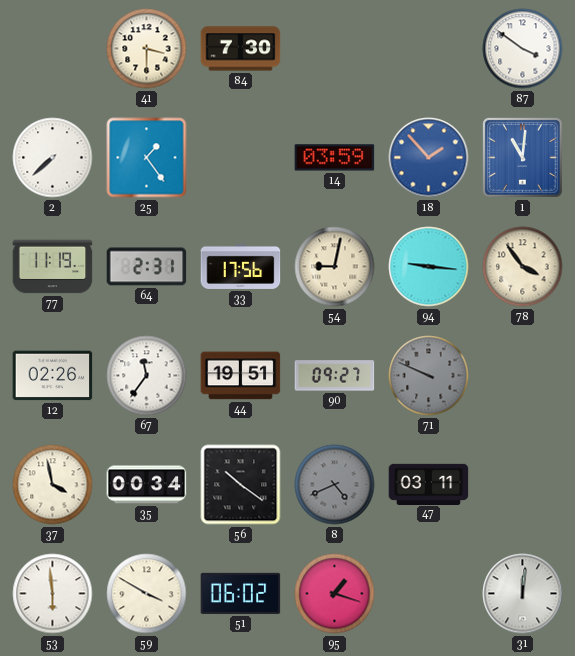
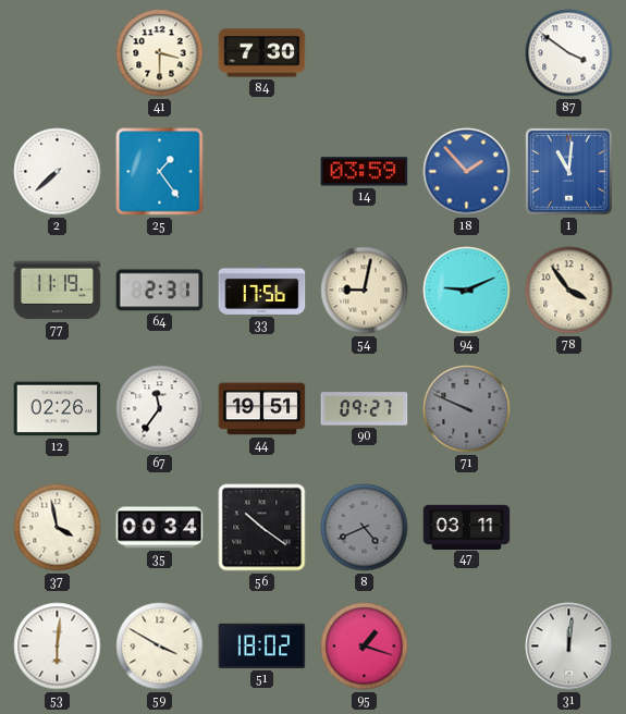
94: 9:16 -> 9:11
53: 5:59 -> 6:01
51: 06:02 -> 18:02
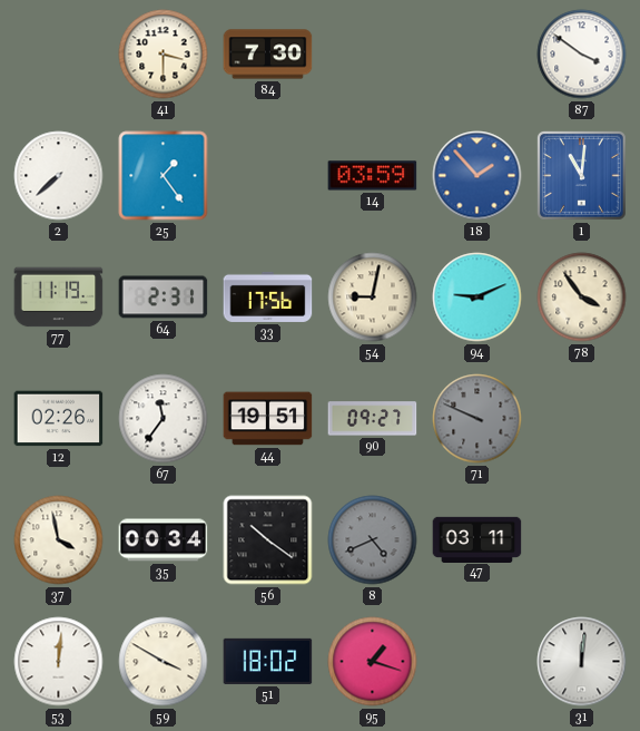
53: 6:01 -> 12:01
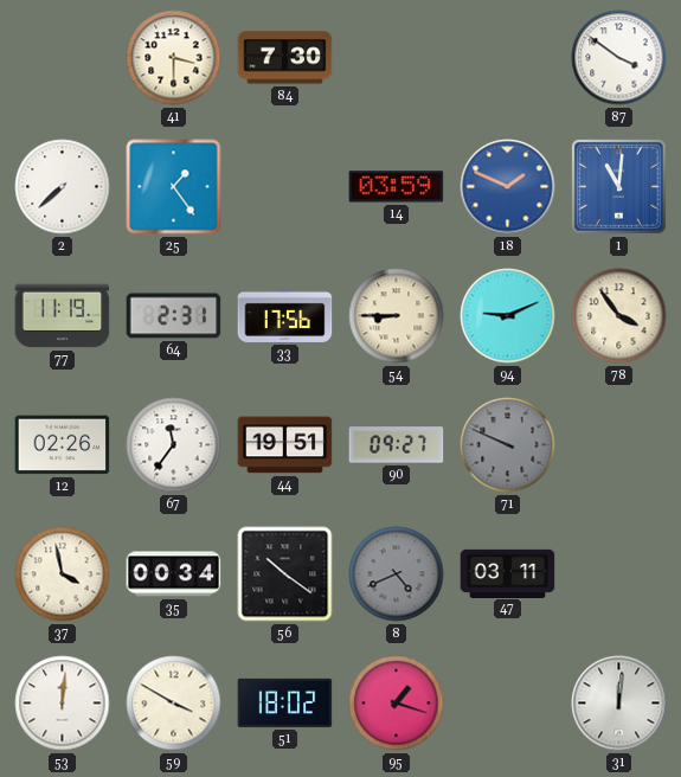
18: 1:53 -> 1:49
54: 9:02 -> 8:45
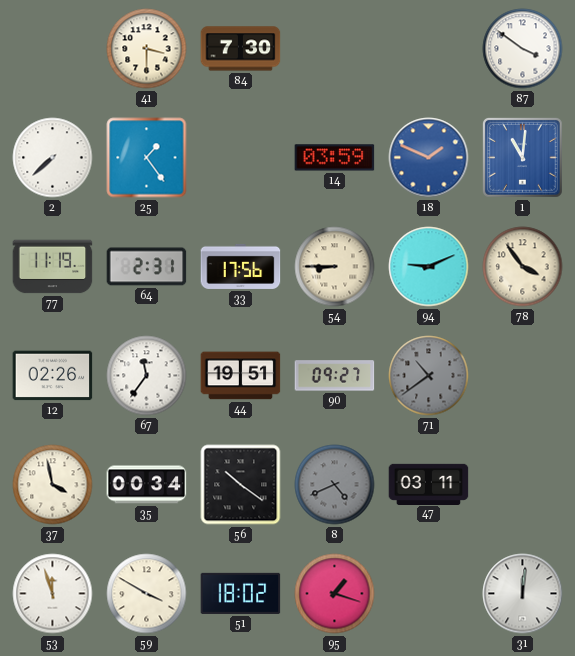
71: 9:49 -> 10:39
53: 12:01 -> 11:57
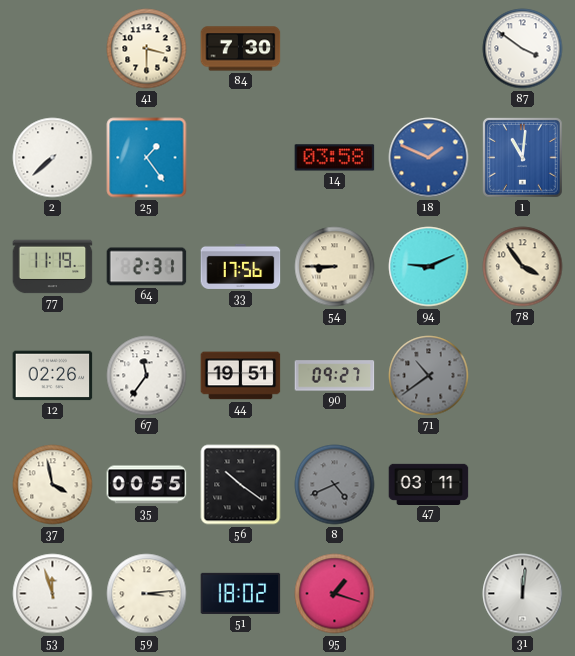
14: 03:59 -> 03:58
35: 00:34 -> 00:55
59: 3:50 -> 3:14
